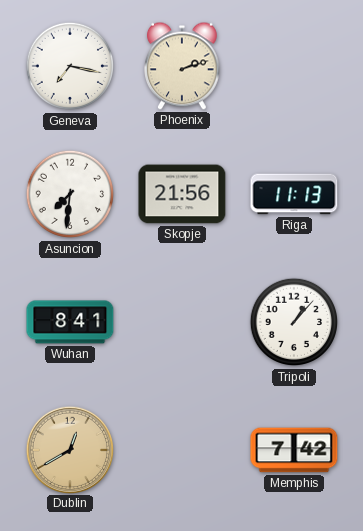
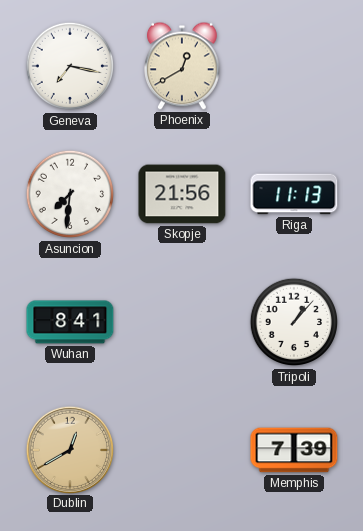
Phoenix: 2:12 -> 12:40
Memphis: 7:42 -> 7:39
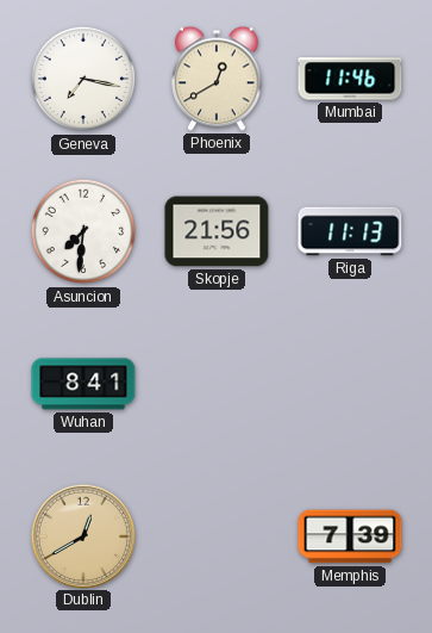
Mumbai: none -> 11:46
Tripoli: 1:07 -> none
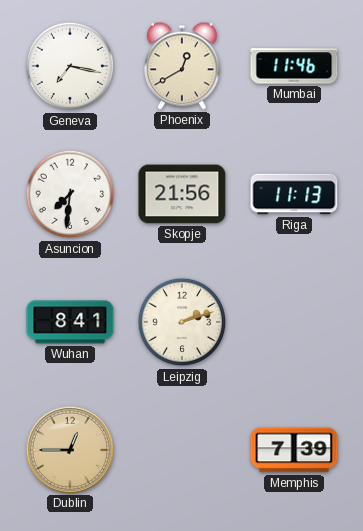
Leipzig: none -> 2:12
Dublin: 12:40 -> 12:45
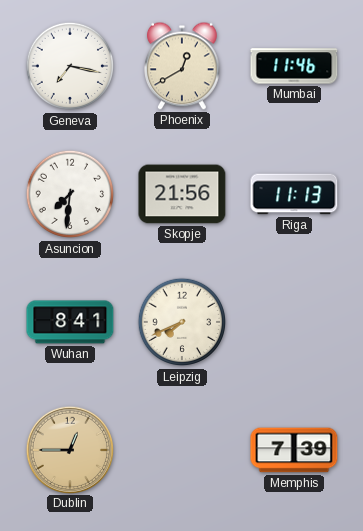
Leipzig: 2:12 -> 7:41
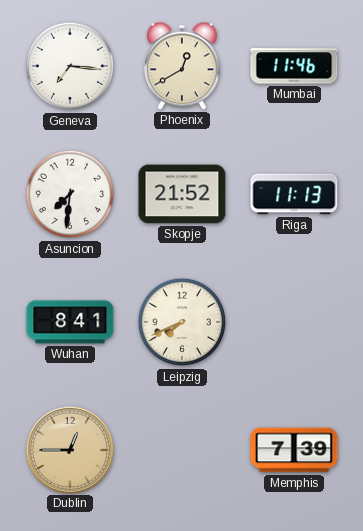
Geneva: 7:17 -> 7:16
Skopje: 21:56 -> 21:52
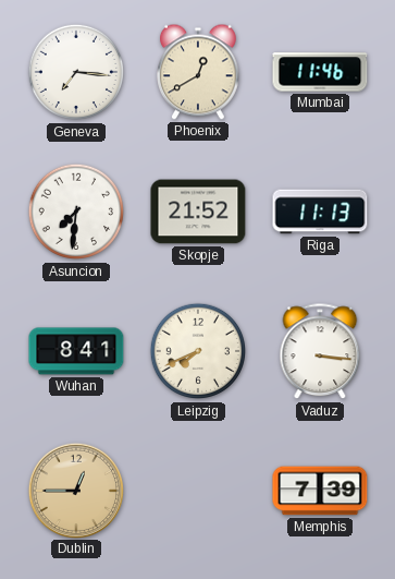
Vaduz: none -> 3:16
